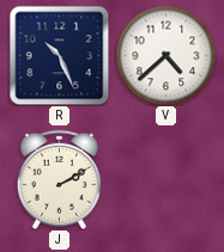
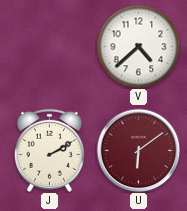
R: 10:26 -> none
U: none -> 6:09
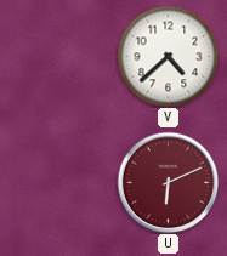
J: 2:10 -> none
U: 6:09 -> 6:11
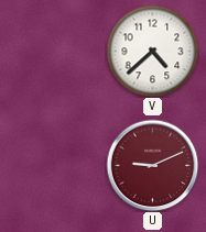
U: 6:11 -> 9:11
